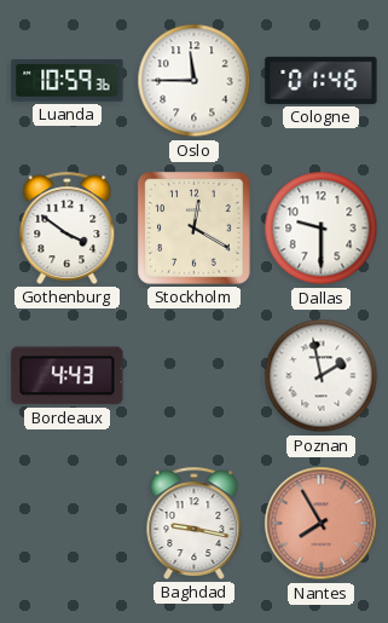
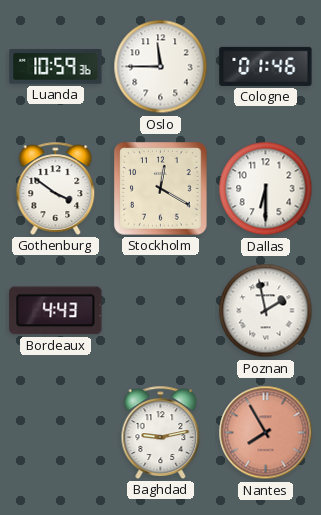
Dallas: 9:30 -> 6:30
Baghdad: 9:17 -> 9:13
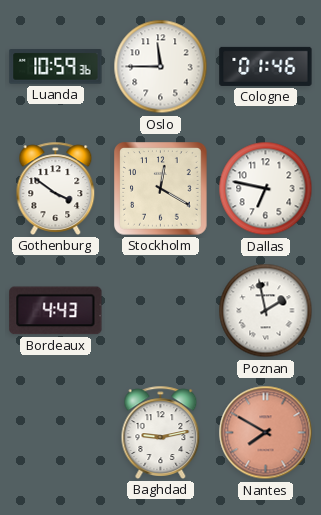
Dallas: 6:30 -> 6:47
Nantes: 7:55 -> 7:50
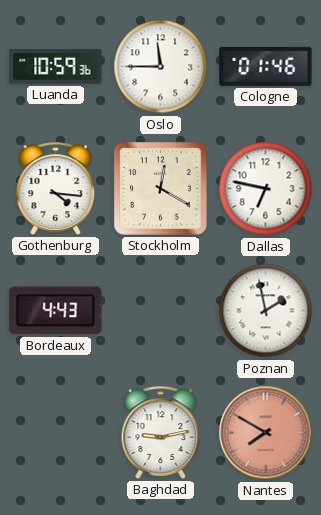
Gothenburg: 3:51 -> 4:16
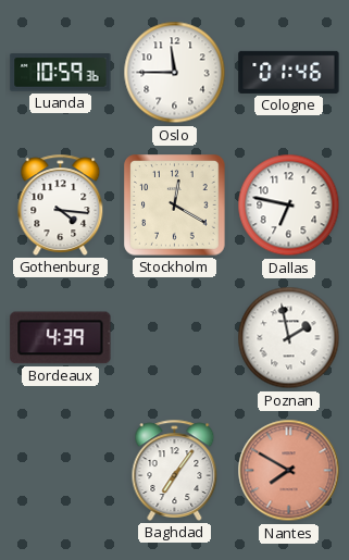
Bordeaux: 4:43 -> 4:39
Baghdad: 9:13 -> 7:06
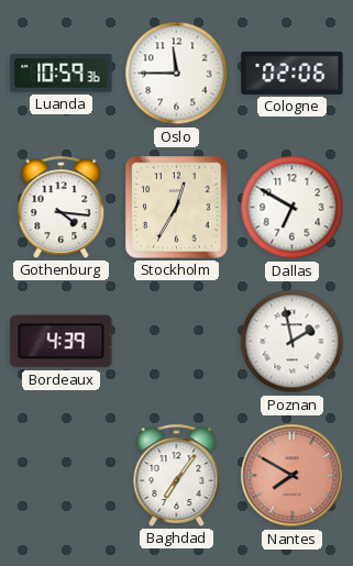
Cologne: 01:46 -> 02:06
Stockholm: 12:20 -> 12:35
Dallas: 6:47 -> 6:50
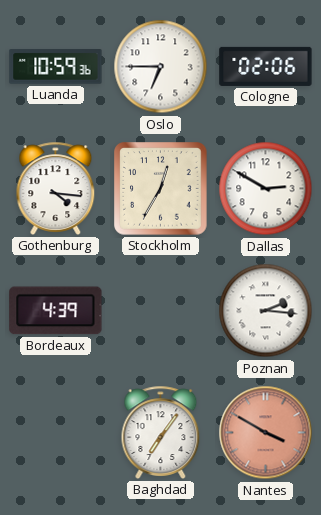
Oslo: 11:45 -> 6:45
Dallas: 6:50 -> 2:50
Poznan: 1:58 -> 2:16
Nantes: 7:50 -> 3:50
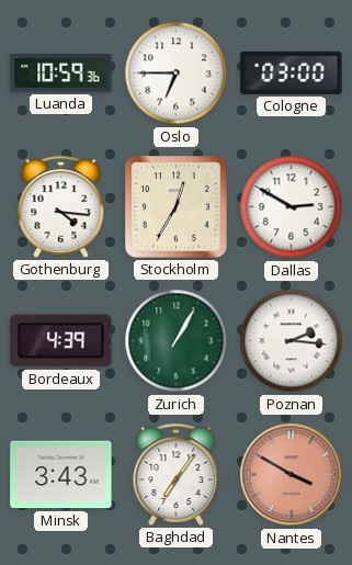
Cologne: 02:06 -> 03:00
Zurich: none -> 1:05
Minsk: none -> 3:43
